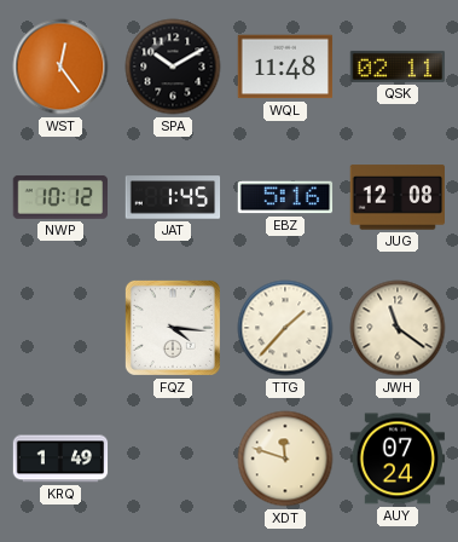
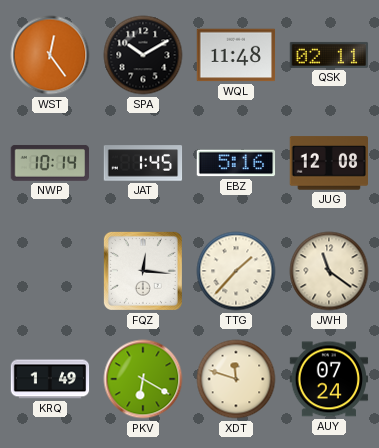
NWP: 10:12 -> 10:14
FQZ: 4:16 -> 12:16
PKV: none -> 6:20
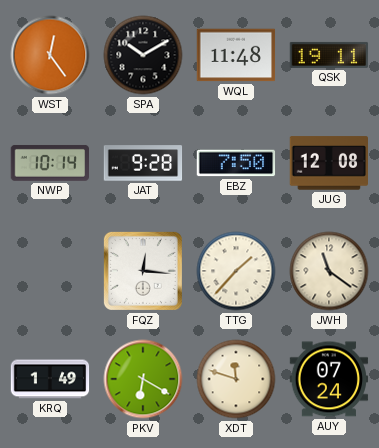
QSK: 02:11 -> 19:11
JAT: 1:45 -> 9:28
EBZ: 5:16 -> 7:50
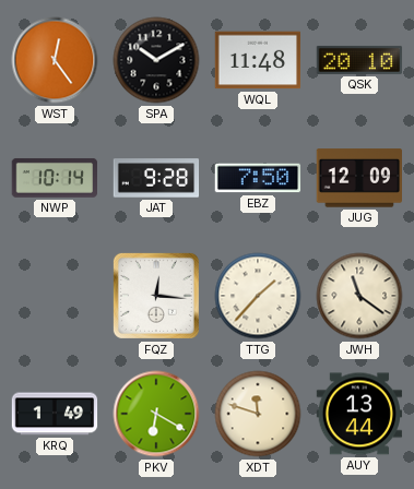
QSK: 19:11 -> 20:10
JUG: 12:08 -> 12:09
AUY: 07:24 -> 13:44
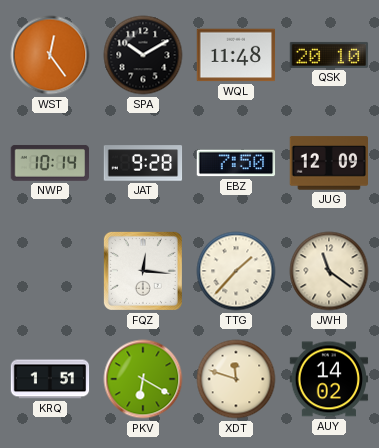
KRQ: 1:49 -> 1:51
AUY: 13:44 -> 14:02
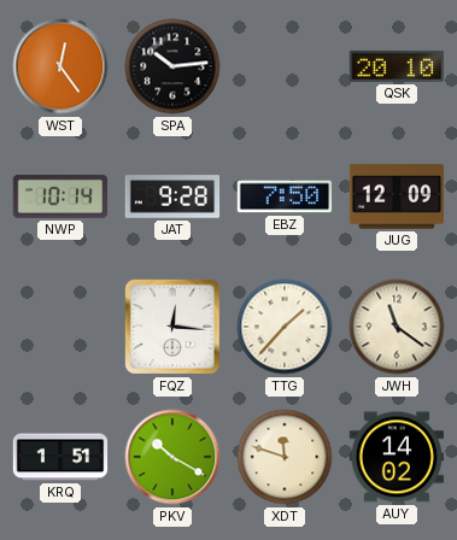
SPA: 10:10 -> 10:14
WQL: 11:48 -> none
PKV: 6:20 -> 10:20
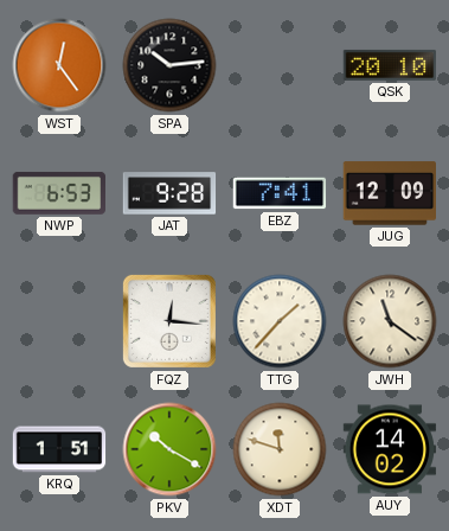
NWP: 10:14 -> 6:53
EBZ: 7:50 -> 7:41
